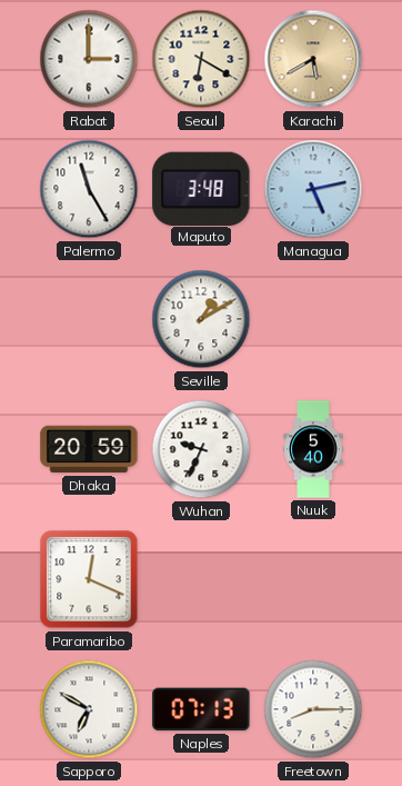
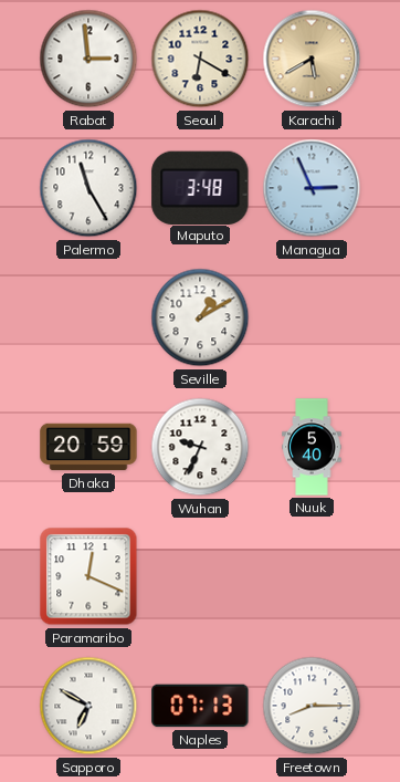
Rabat: 3:00 -> 2:59
Managua: 5:13 -> 2:56
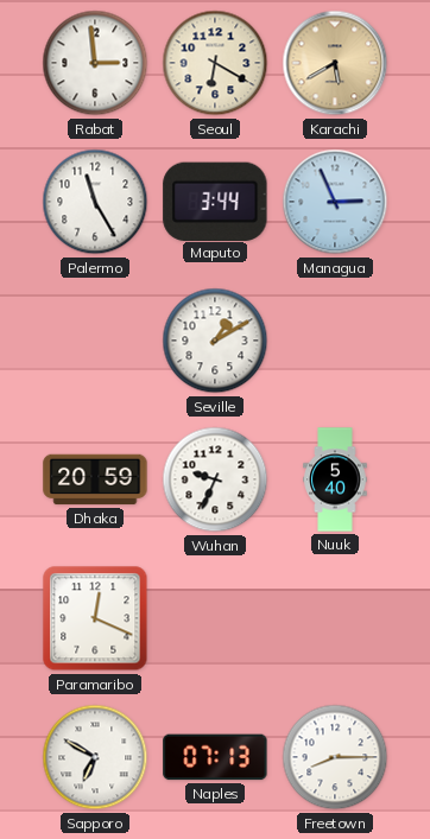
Maputo: 3:48 -> 3:44
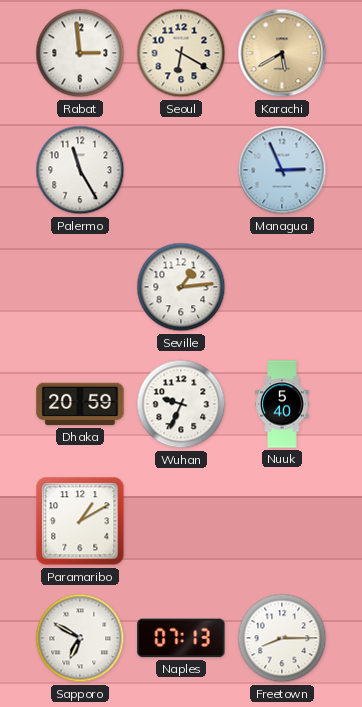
Maputo: 3:44 -> none
Seville: 1:10 -> 1:14
Paramaribo: 12:19 -> 1:10
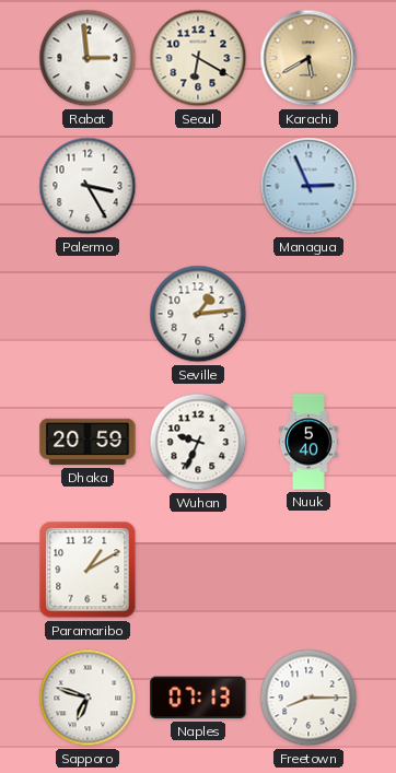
Palermo: 11:25 -> 3:25
Sapporo: 6:50 -> 6:48
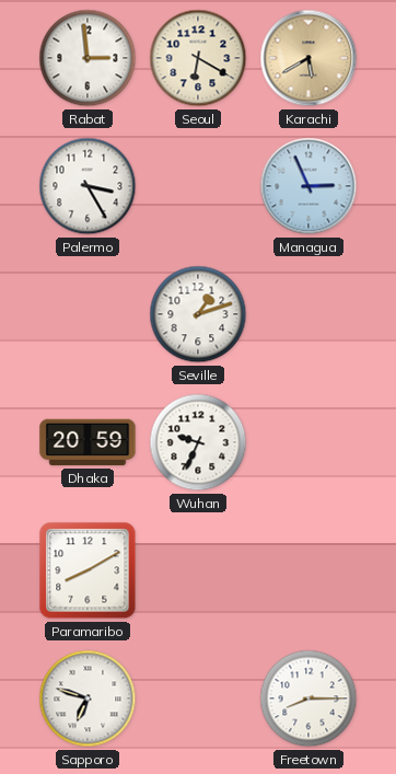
Seville: 1:14 -> 1:12
Nuuk: 5:40 -> none
Paramaribo: 1:10 -> 8:10
Naples: 07:13 -> none
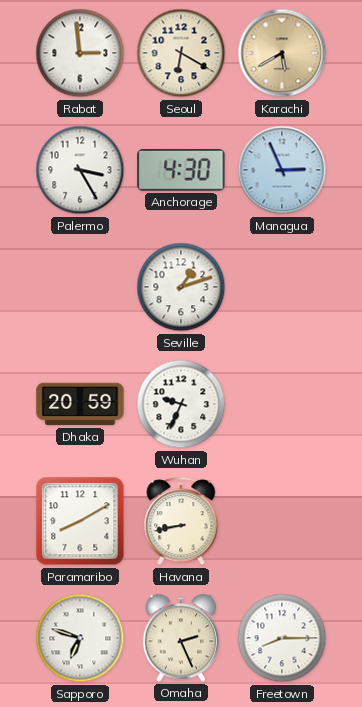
Anchorage: none -> 4:30
Havana: none -> 8:43
Omaha: none -> 2:26
